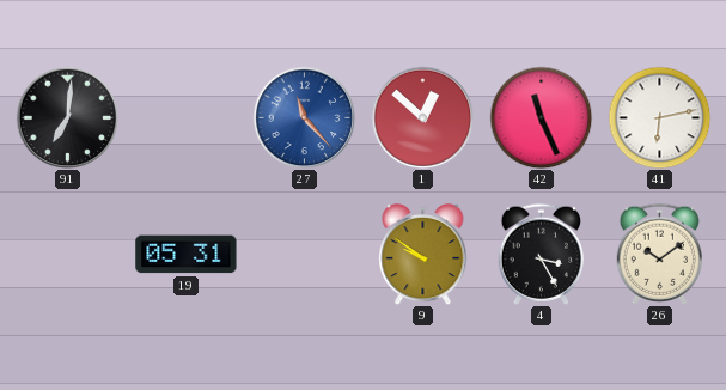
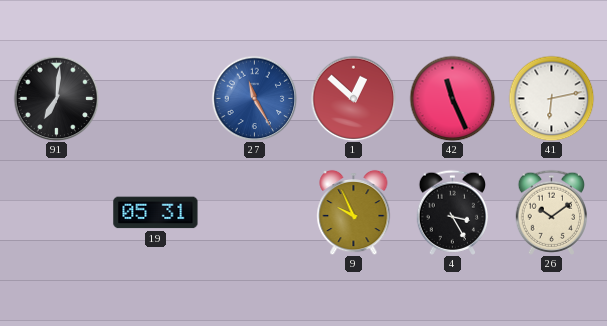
27: 11:23 -> 11:25
9: 9:51 -> 9:56
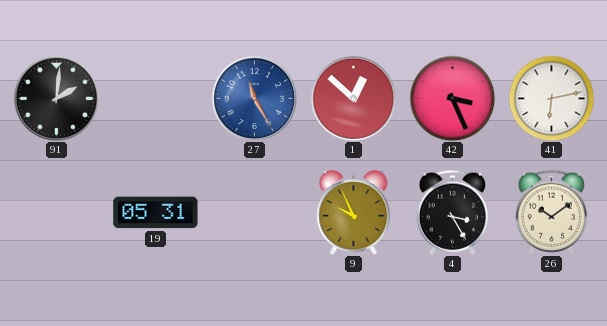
91: 7:01 -> 2:01
42: 11:26 -> 3:26
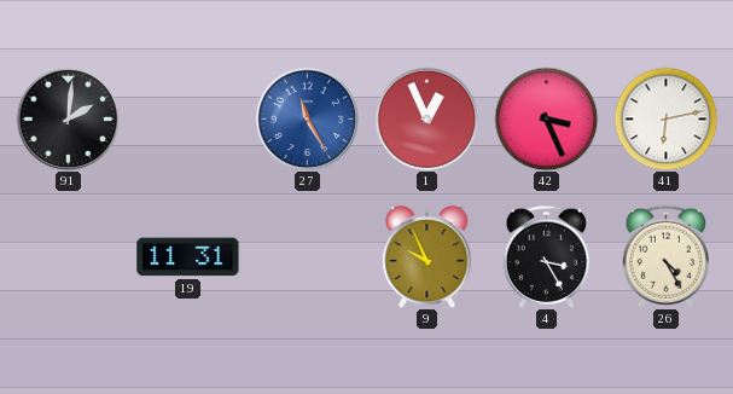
1: 12:52 -> 12:56
19: 05:31 -> 11:31
26: 10:09 -> 4:25
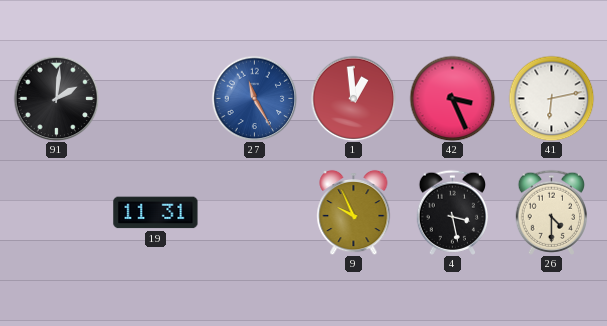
1: 12:56 -> 12:59
4: 3:25 -> 3:28
26: 4:25 -> 4:30
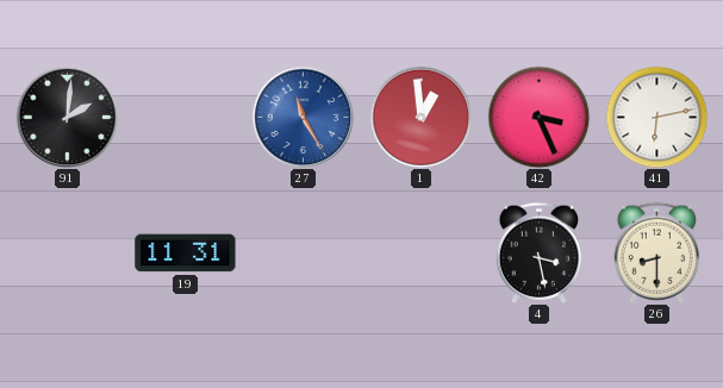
9: 9:56 -> none
26: 4:30 -> 8:30
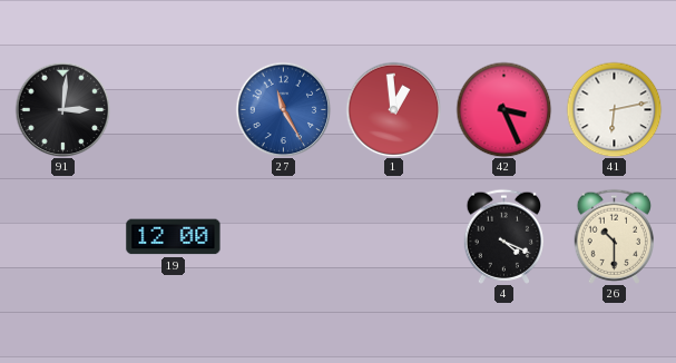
91: 2:01 -> 3:01
19: 11:31 -> 12:00
4: 3:28 -> 4:19
26: 8:30 -> 10:30
